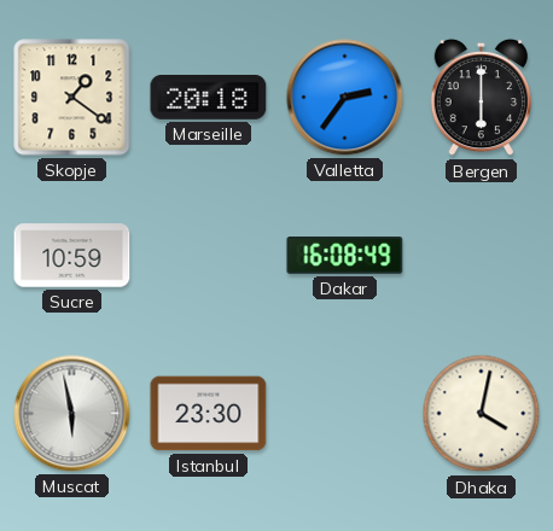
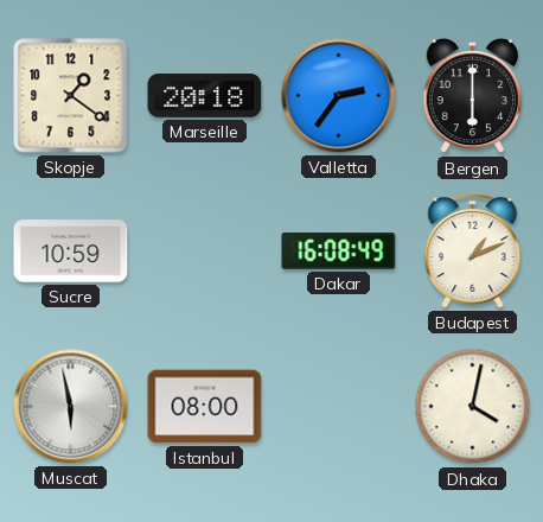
Budapest: none -> 1:11
Istanbul: 23:30 -> 08:00
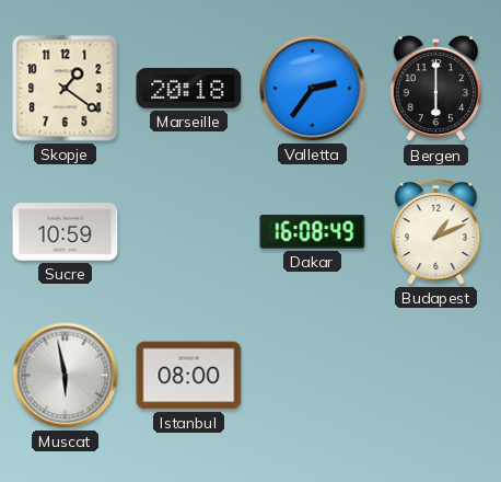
Dhaka: 4:02 -> none
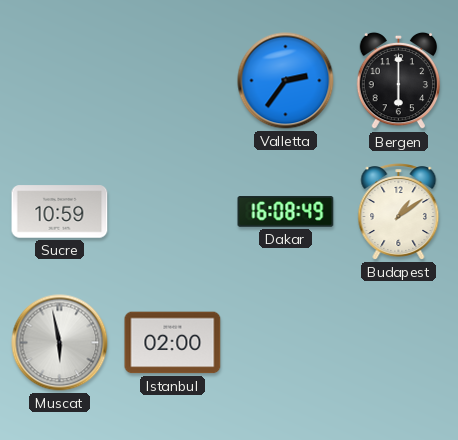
Skopje: 1:21 -> none
Marseille: 20:18 -> none
Budapest: 1:11 -> 1:09
Istanbul: 08:00 -> 02:00
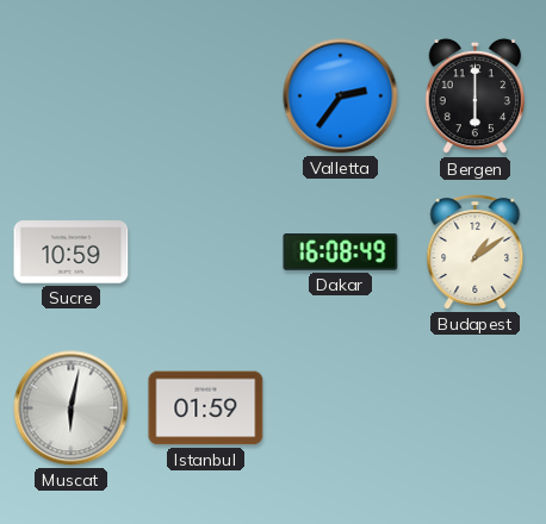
Muscat: 5:58 -> 6:02
Istanbul: 02:00 -> 01:59
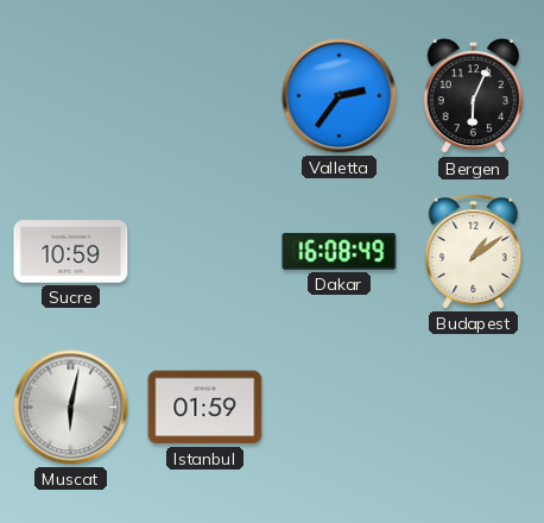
Bergen: 6:00 -> 6:04
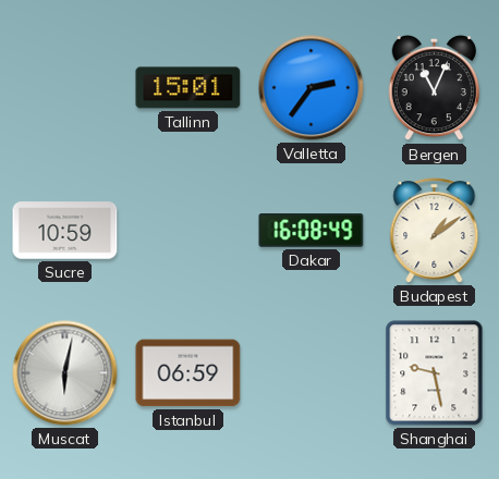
Tallinn: none -> 15:01
Bergen: 6:04 -> 11:04
Istanbul: 01:59 -> 06:59
Shanghai: none -> 9:28
